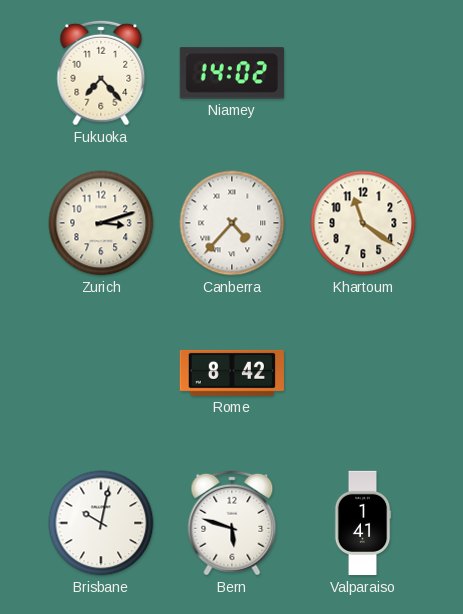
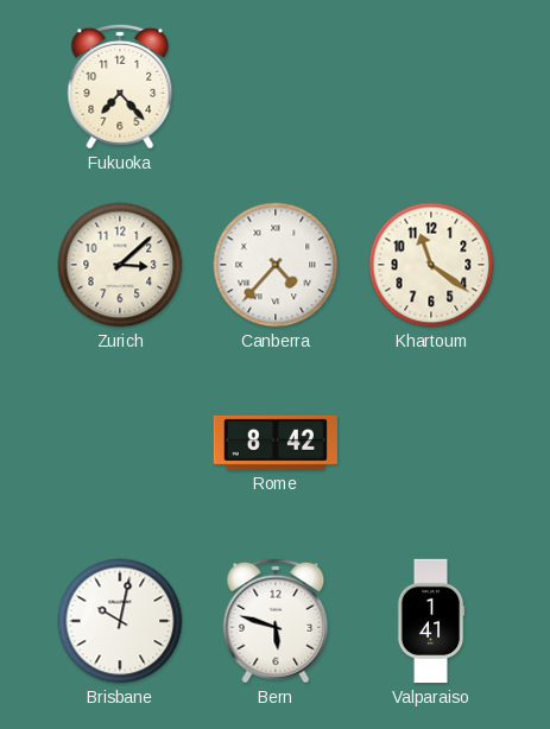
Niamey: 14:02 -> none
Zurich: 3:12 -> 3:08
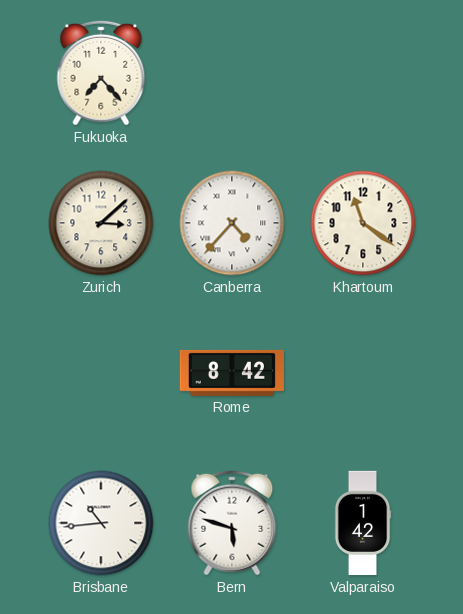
Brisbane: 10:02 -> 10:44
Valparaiso: 1:41 -> 1:42
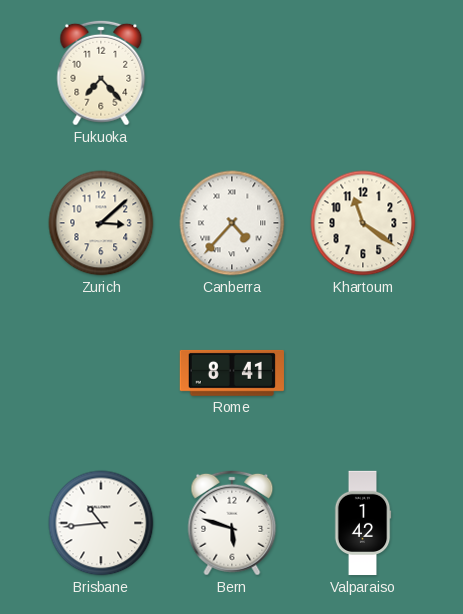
Rome: 8:42 -> 8:41
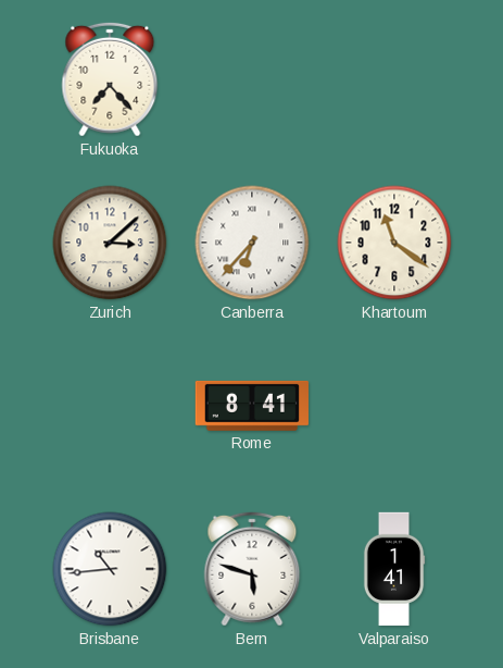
Canberra: 4:37 -> 6:37
Valparaiso: 1:42 -> 1:41
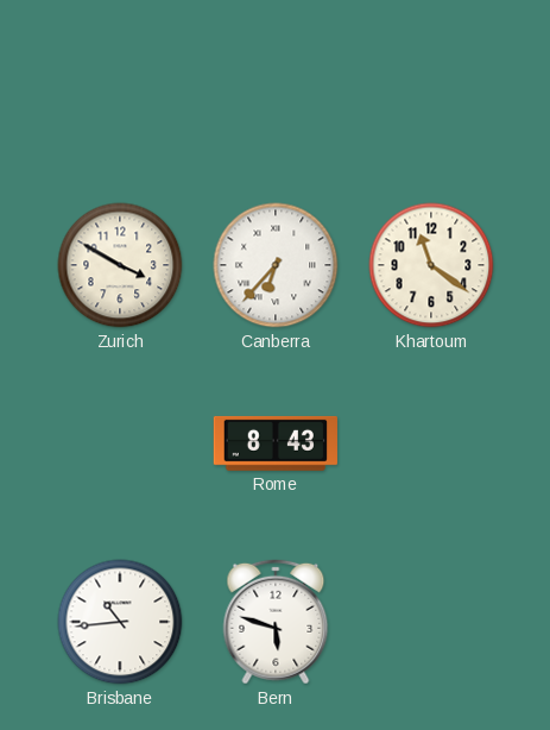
Fukuoka: 7:23 -> none
Zurich: 3:08 -> 3:50
Rome: 8:41 -> 8:43
Valparaiso: 1:41 -> none
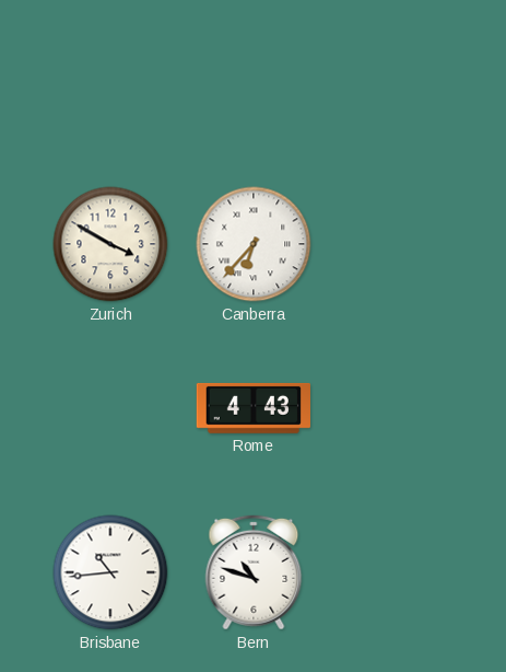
Khartoum: 11:21 -> none
Rome: 8:43 -> 4:43
Bern: 5:48 -> 10:48
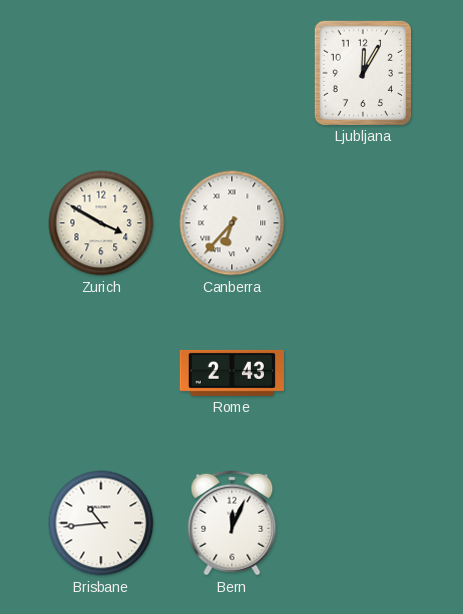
Ljubljana: none -> 12:05
Rome: 4:43 -> 2:43
Bern: 10:48 -> 12:04
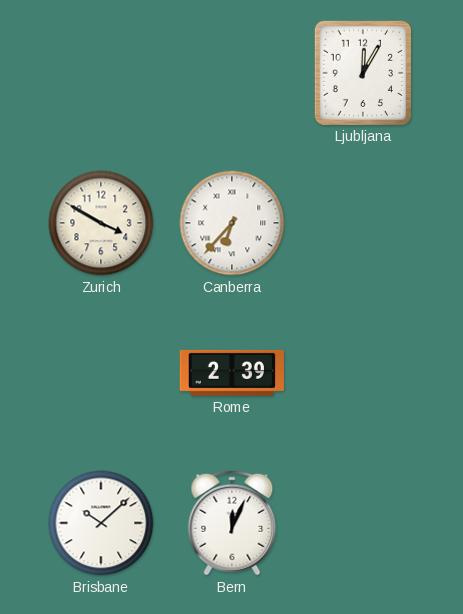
Rome: 2:43 -> 2:39
Brisbane: 10:44 -> 10:08
